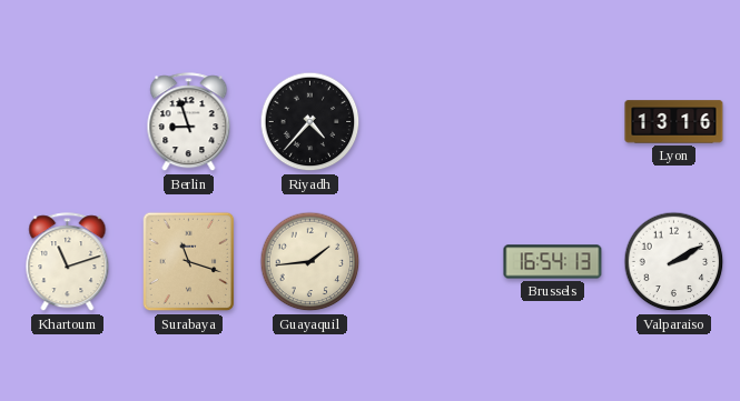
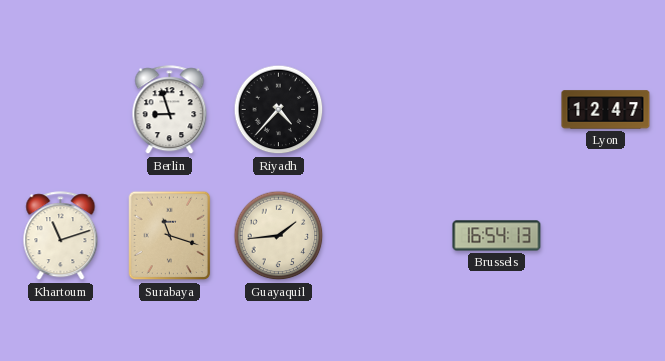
Lyon: 13:16 -> 12:47
Valparaiso: 2:10 -> none
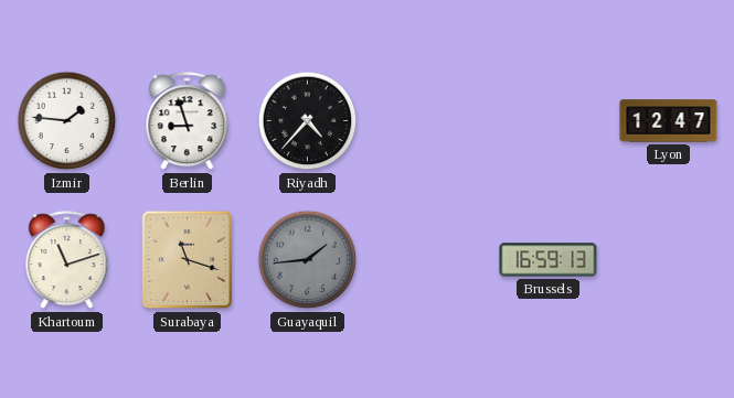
Izmir: none -> 1:46
Guayaquil dial: cream -> grey
Brussels: 16:54 -> 16:59
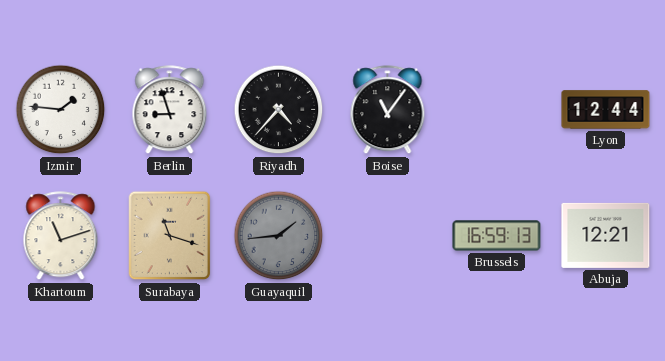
Boise: none -> 11:06
Lyon: 12:47 -> 12:44
Abuja: none -> 12:21
